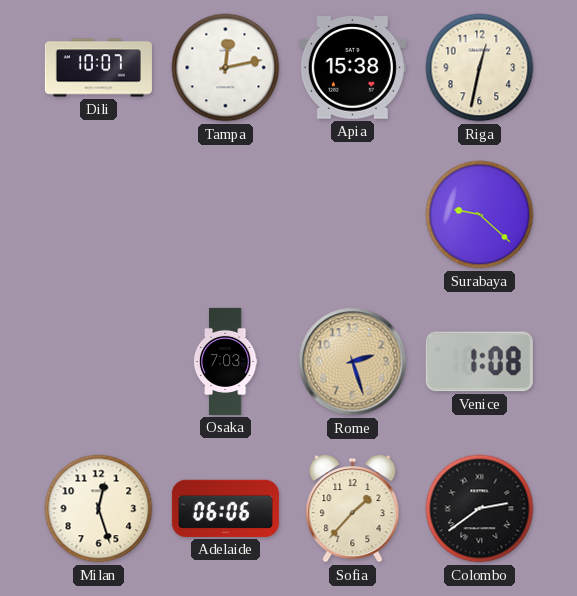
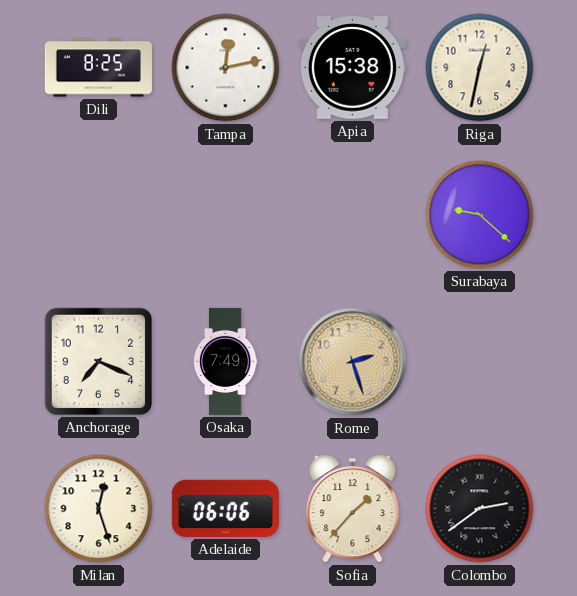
Dili: 10:07 -> 8:25
Anchorage: none -> 7:19
Osaka: 7:03 -> 7:49
Venice: 1:08 -> none
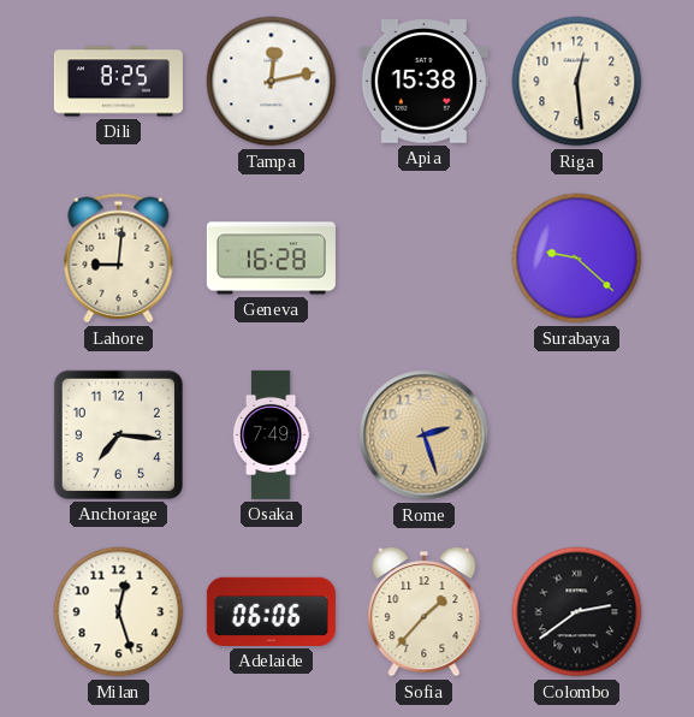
Riga: 12:32 -> 12:29
Lahore: none -> 9:01
Geneva: none -> 16:28
Anchorage: 7:19 -> 7:16
